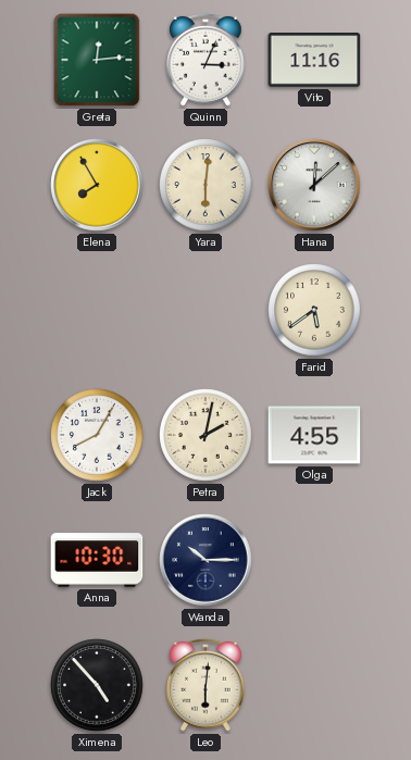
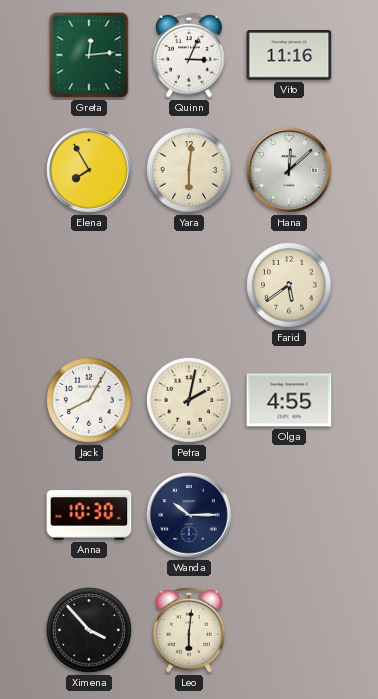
Ximena: 4:53 -> 3:53
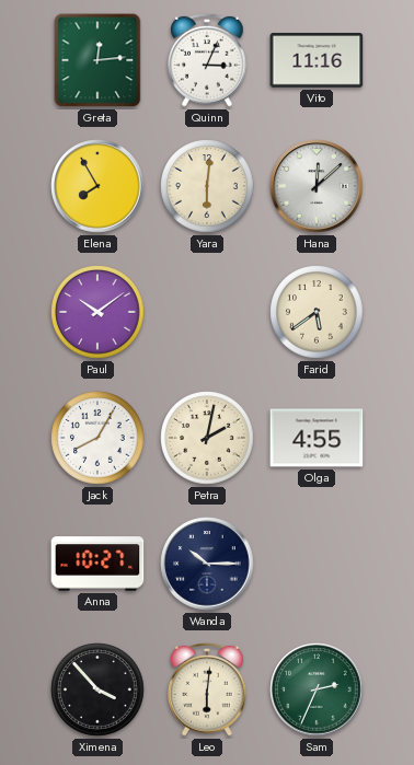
Paul: none -> 10:09
Anna: 10:30 -> 10:27
Sam: none -> 2:34
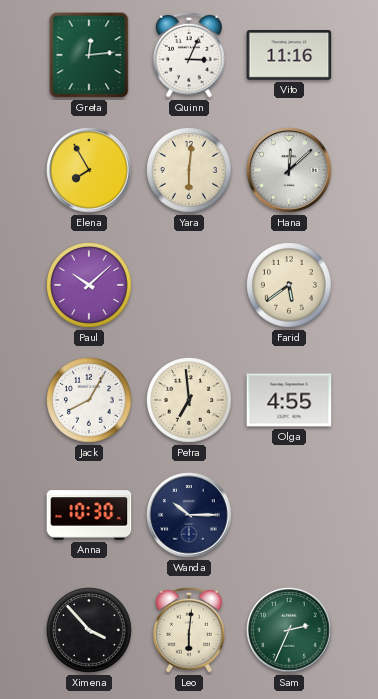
Paul: 10:09 -> 10:08
Petra: 2:02 -> 6:59
Anna: 10:27 -> 10:30
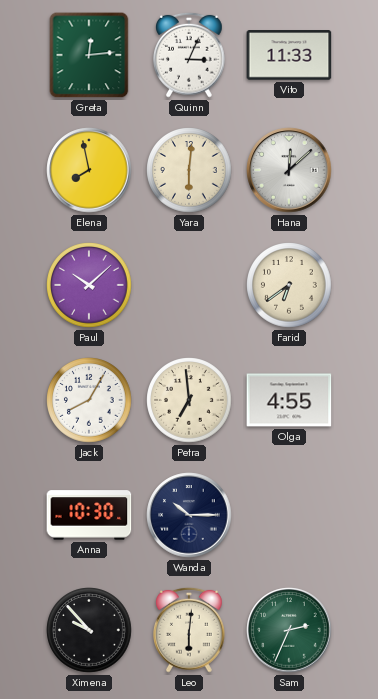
Vito: 11:16 -> 11:33
Elena: 7:55 -> 7:58
Farid: 5:39 -> 6:39
Ximena: 3:53 -> 9:53
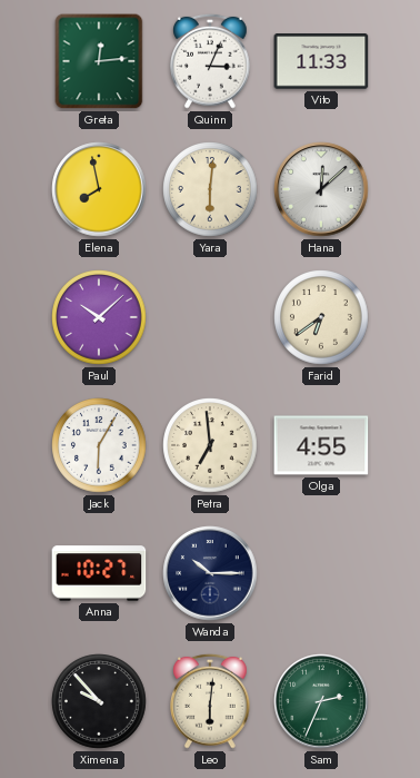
Jack: 8:05 -> 6:05
Anna: 10:30 -> 10:27
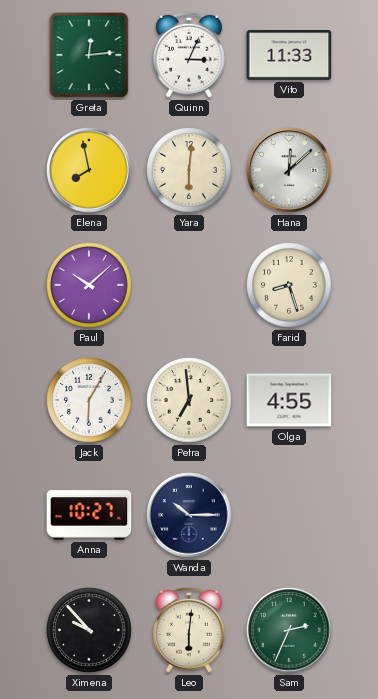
Farid: 6:39 -> 8:27
